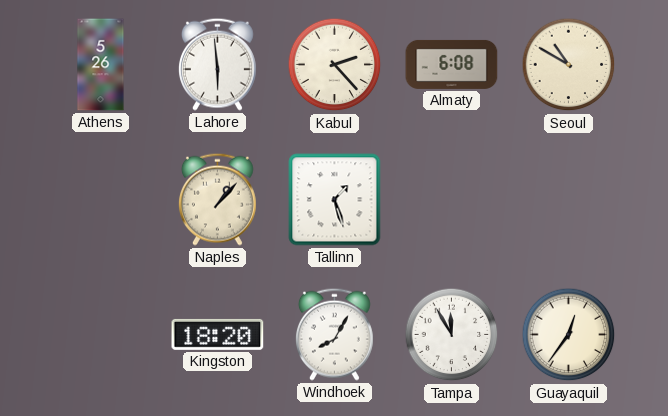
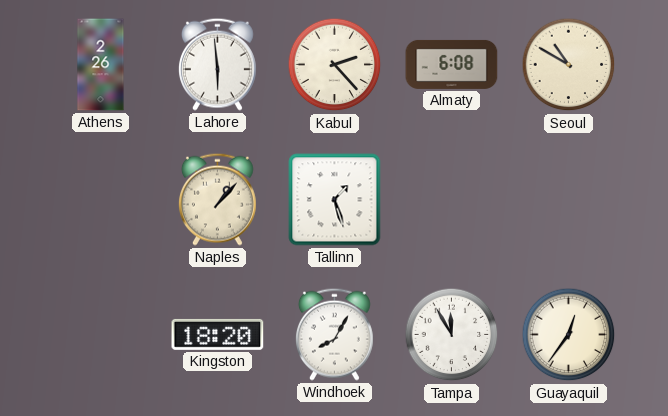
Athens: 5:26 -> 2:26
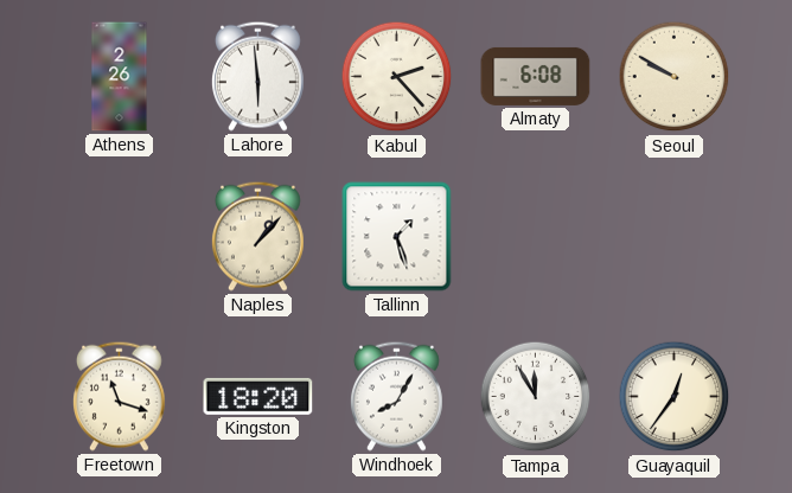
Seoul: 10:50 -> 9:50
Freetown: none -> 11:18
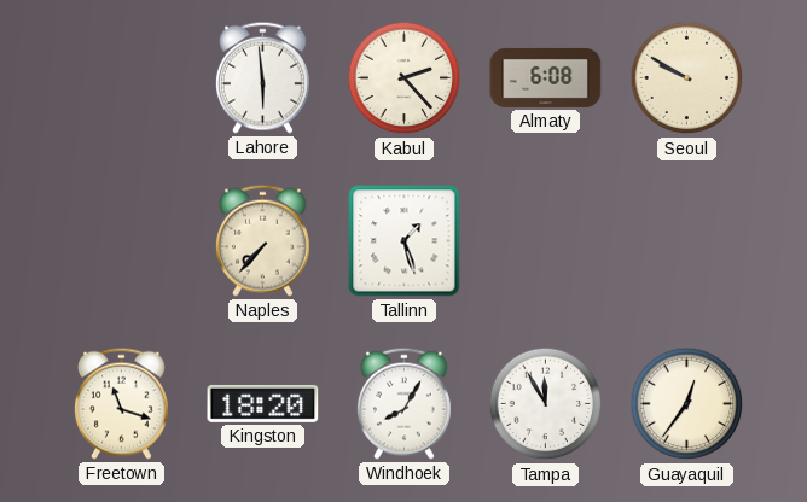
Athens: 2:26 -> none
Naples: 1:07 -> 7:37
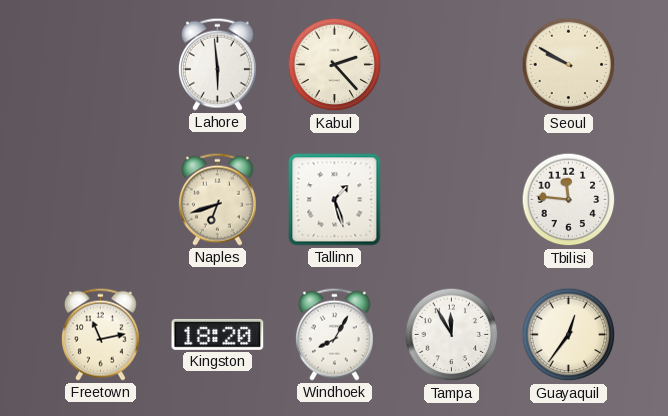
Almaty: 6:08 -> none
Naples: 7:37 -> 6:42
Tbilisi: none -> 11:46
Freetown: 11:18 -> 11:13
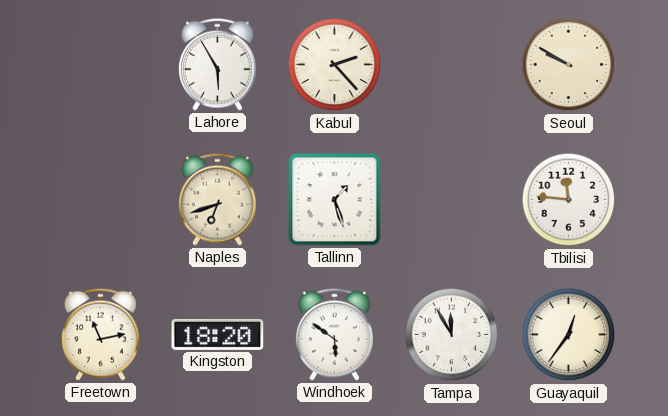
Lahore: 5:59 -> 5:55
Windhoek: 8:05 -> 5:51
